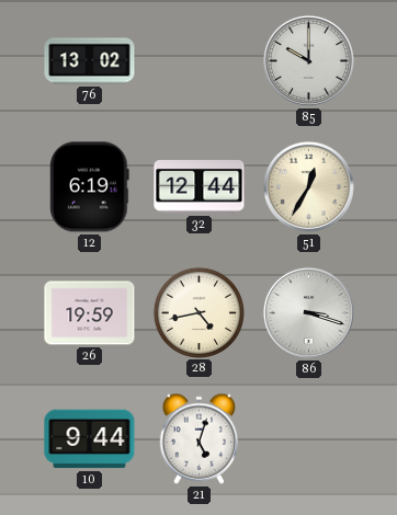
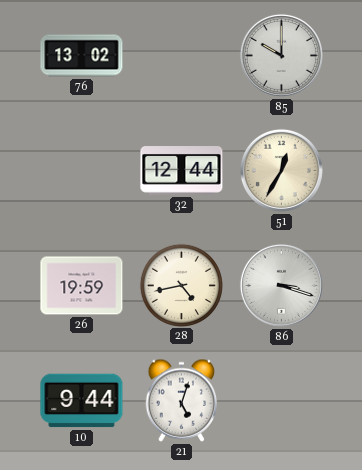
12: 6:19 -> none
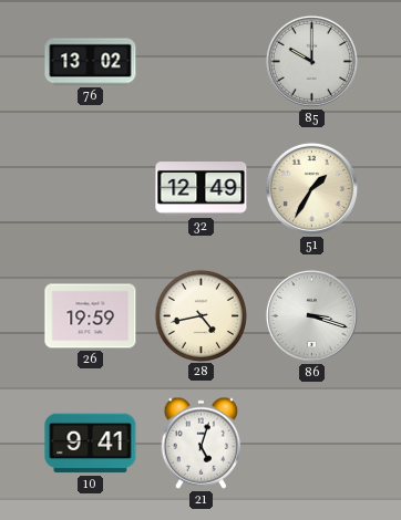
32: 12:44 -> 12:49
51: 12:35 -> 1:35
10: 9:44 -> 9:41
